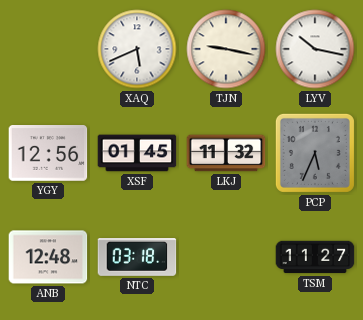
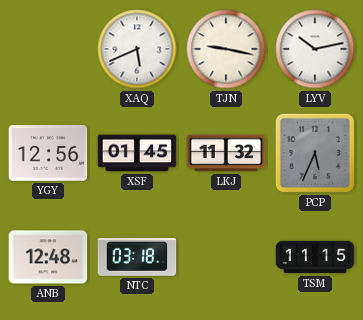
LYV: 10:17 -> 10:13
TSM: 11:27 -> 11:15
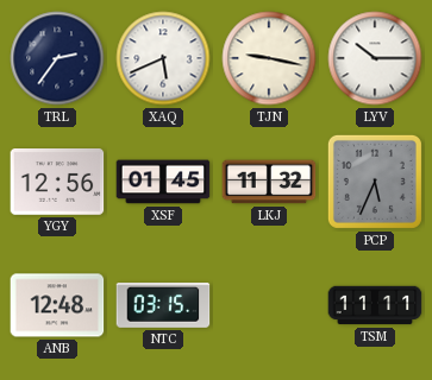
TRL: none -> 2:36
LYV: 10:13 -> 10:15
NTC: 03:18 -> 03:15
TSM: 11:15 -> 11:11
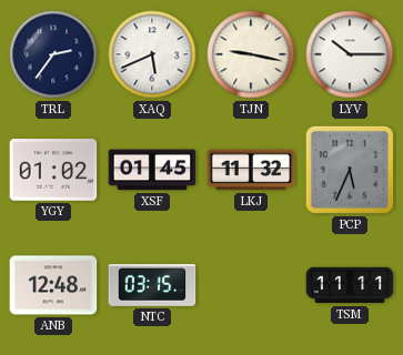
YGY: 12:56 -> 01:02
